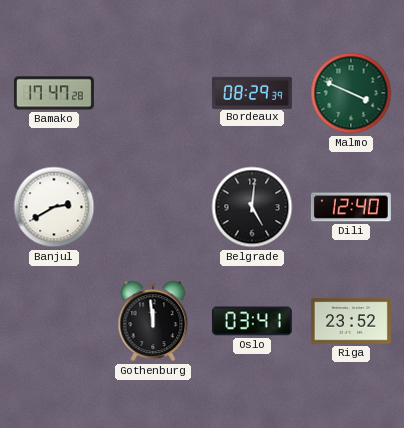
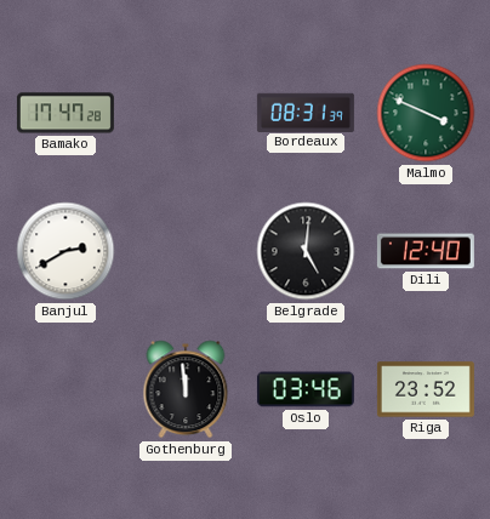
Bordeaux: 08:29 -> 08:31
Oslo: 03:41 -> 03:46
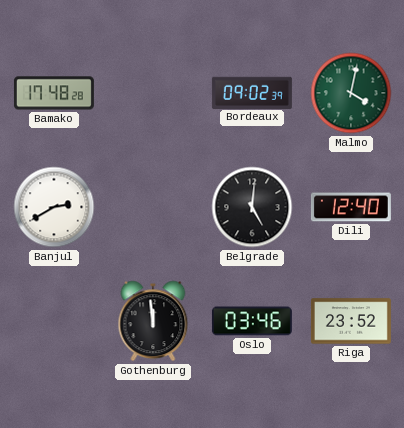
Bamako: 17:47 -> 17:48
Bordeaux: 08:31 -> 09:02
Malmo: 3:49 -> 4:02
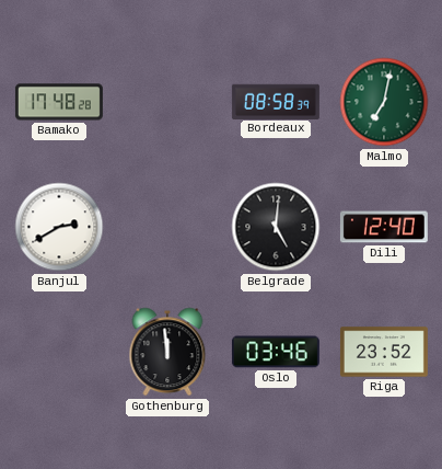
Bordeaux: 09:02 -> 08:58
Malmo: 4:02 -> 7:02
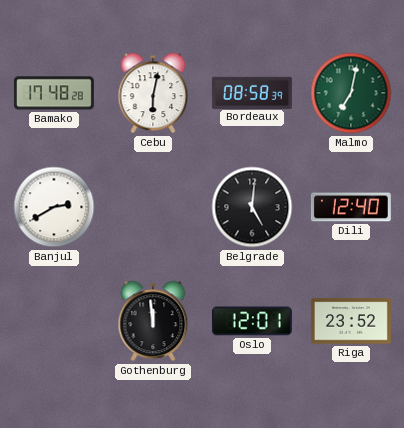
Cebu: none -> 6:02
Oslo: 03:46 -> 12:01
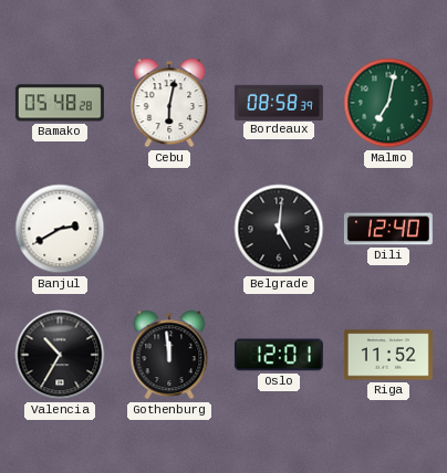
Bamako: 17:48 -> 05:48
Valencia: none -> 10:35
Riga: 23:52 -> 11:52
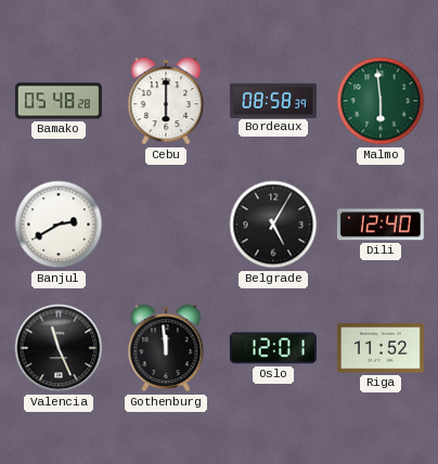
Cebu: 6:02 -> 6:00
Malmo: 7:02 -> 5:59
Belgrade: 5:01 -> 5:05
Valencia: 10:35 -> 11:26
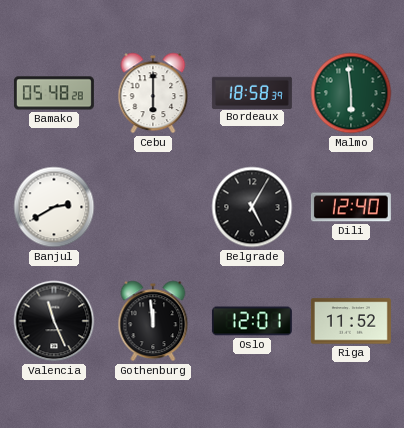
Bordeaux: 08:58 -> 18:58
